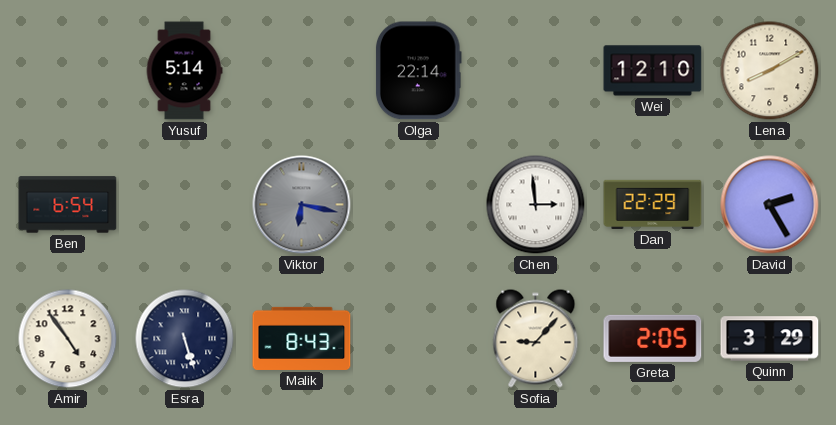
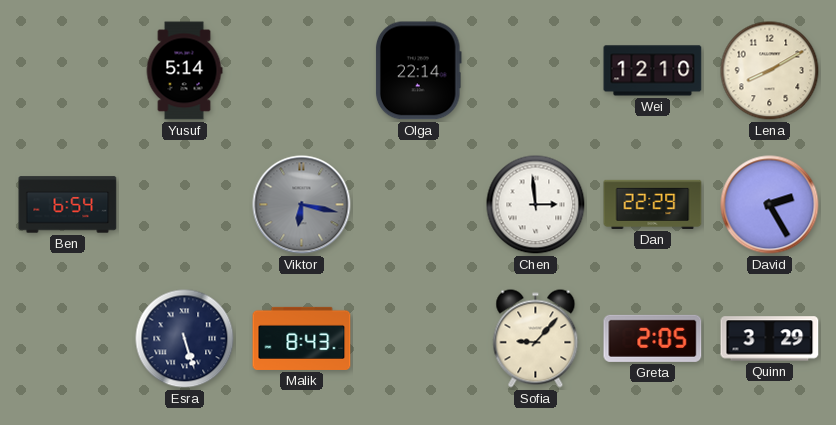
Amir: 4:54 -> none
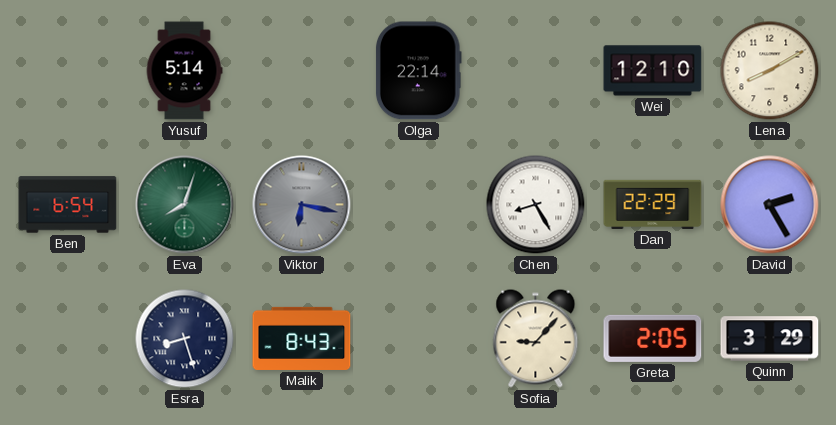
Eva: none -> 8:03
Chen: 2:59 -> 8:25
Esra: 5:27 -> 8:27
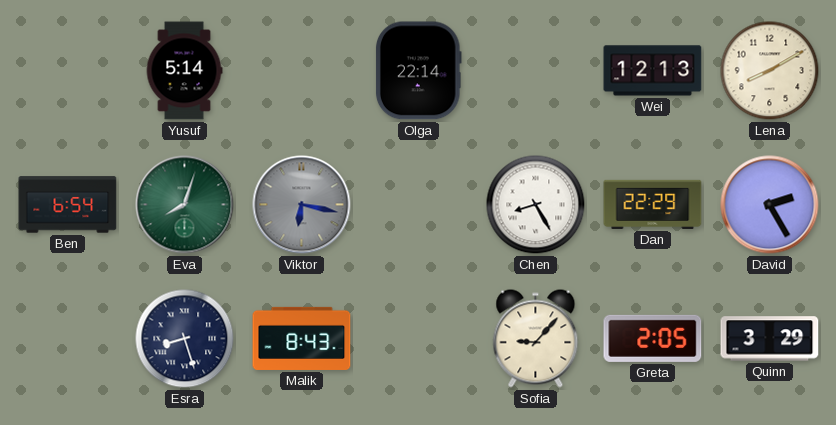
Wei: 12:10 -> 12:13
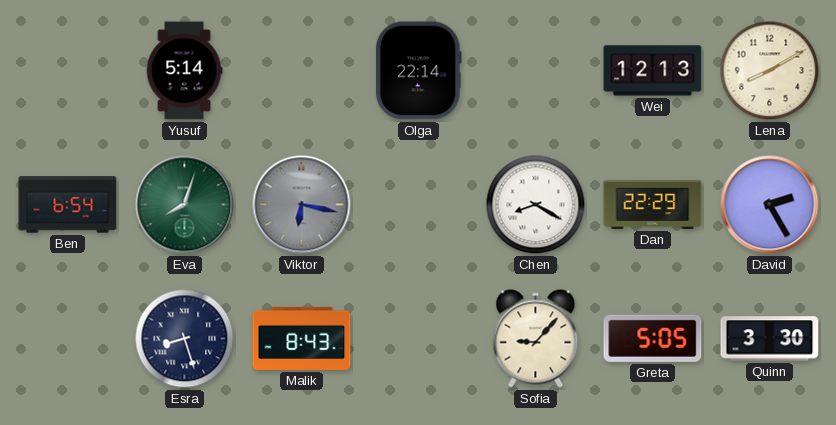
Chen: 8:25 -> 8:20
Greta: 2:05 -> 5:05
Quinn: 3:29 -> 3:30
